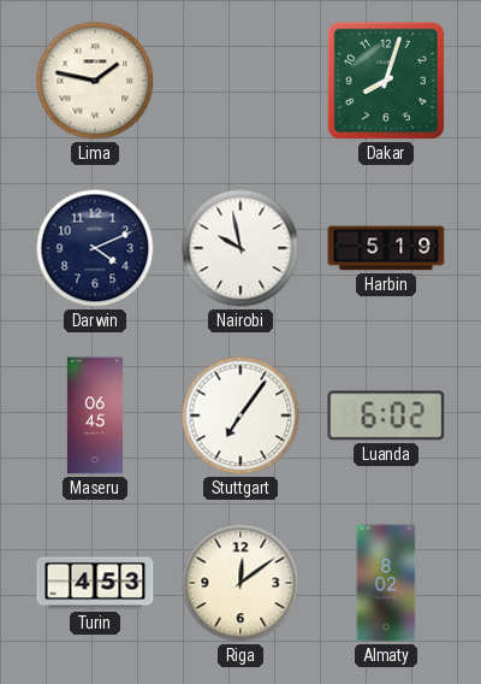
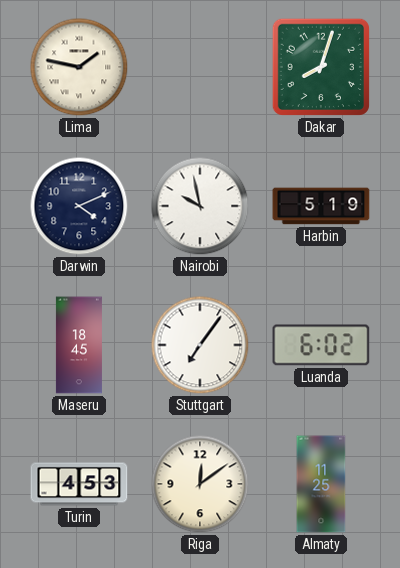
Maseru: 06:45 -> 18:45
Almaty: 8:02 -> 11:25
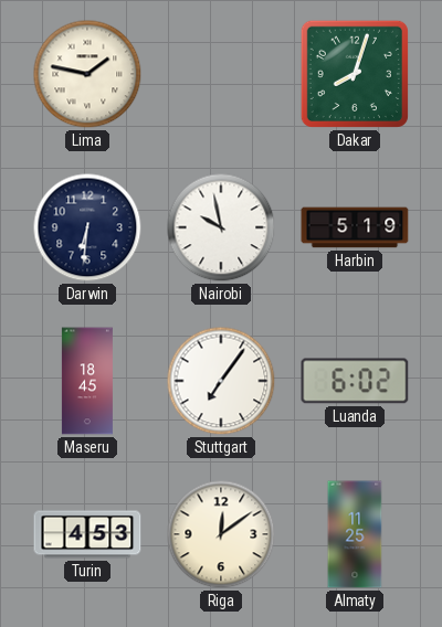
Darwin: 4:11 -> 6:31
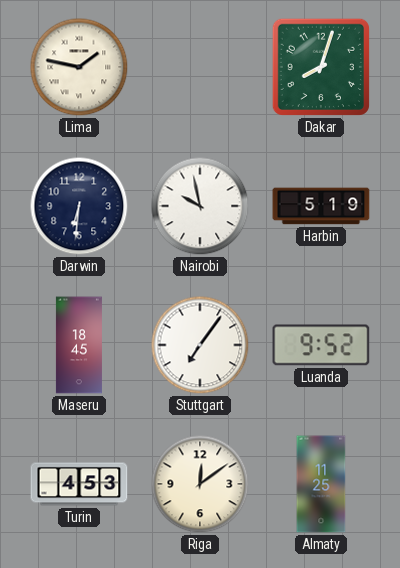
Luanda: 6:02 -> 9:52
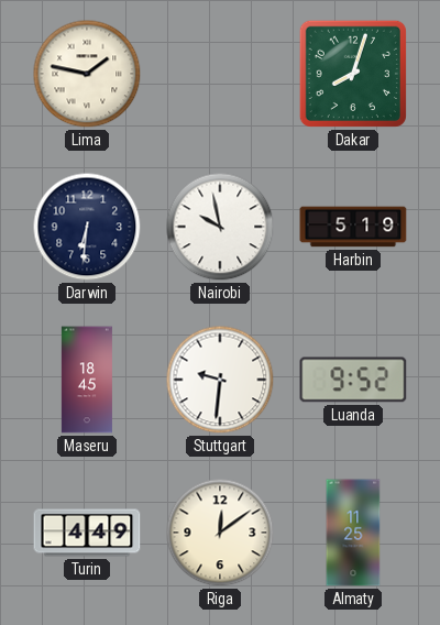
Stuttgart: 7:06 -> 9:31
Turin: 4:53 -> 4:49
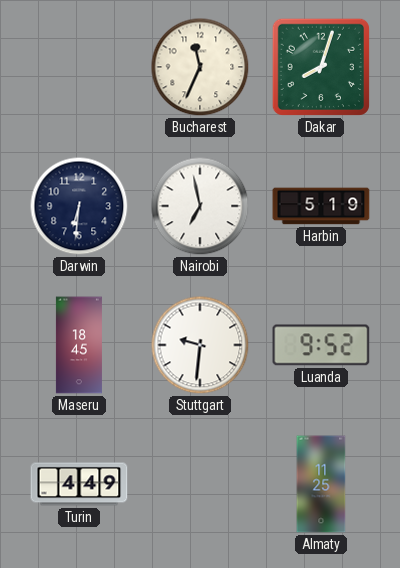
Lima: 1:47 -> none
Bucharest: none -> 11:34
Nairobi: 9:58 -> 6:58
Riga: 12:09 -> none
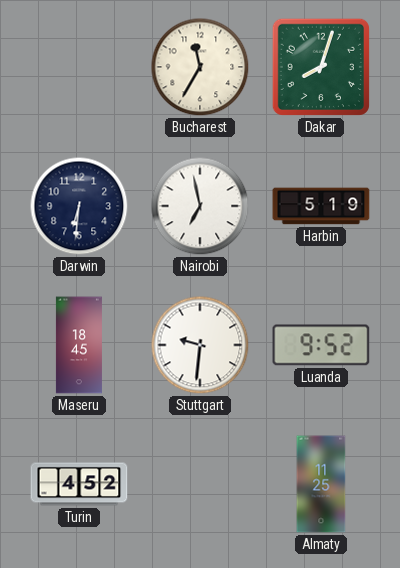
Bucharest: 11:34 -> 11:35
Turin: 4:49 -> 4:52
